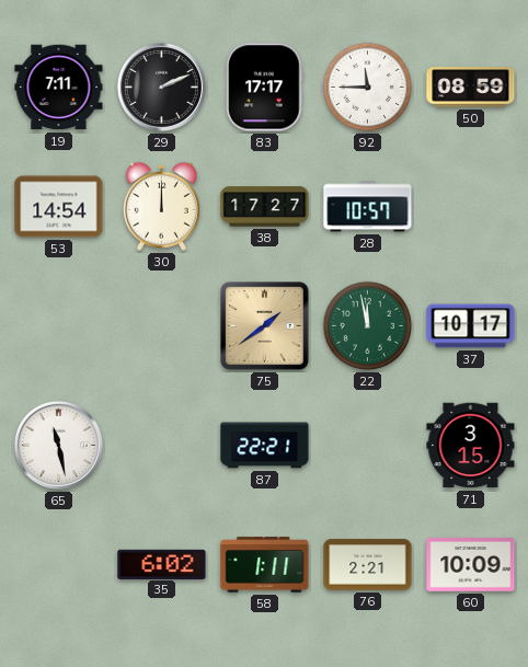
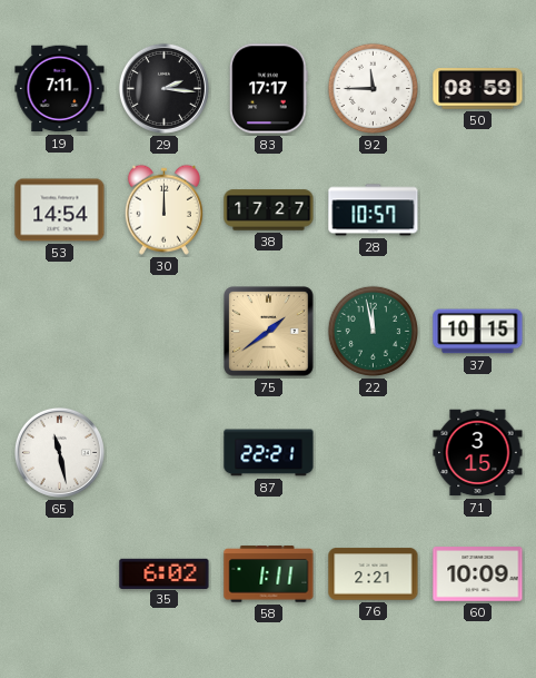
29: 2:11 -> 2:16
37: 10:17 -> 10:15
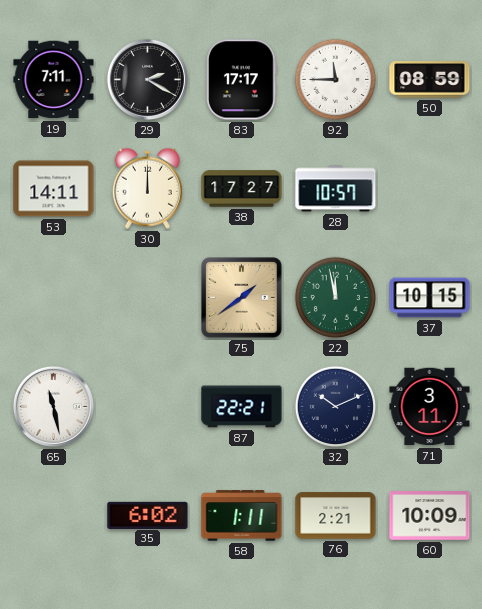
29: 2:16 -> 2:20
53: 14:54 -> 14:11
32: none -> 10:11
71: 3:15 -> 3:11
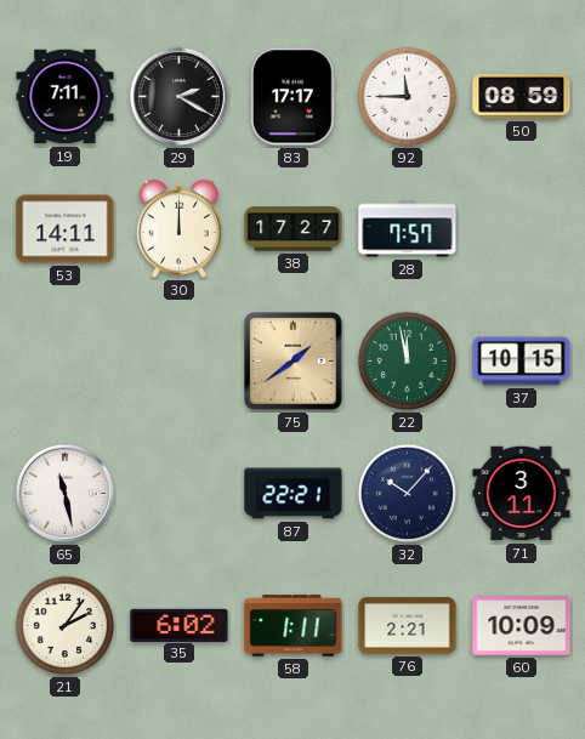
28: 10:57 -> 7:57
32: 10:11 -> 10:07
21: none -> 2:06
